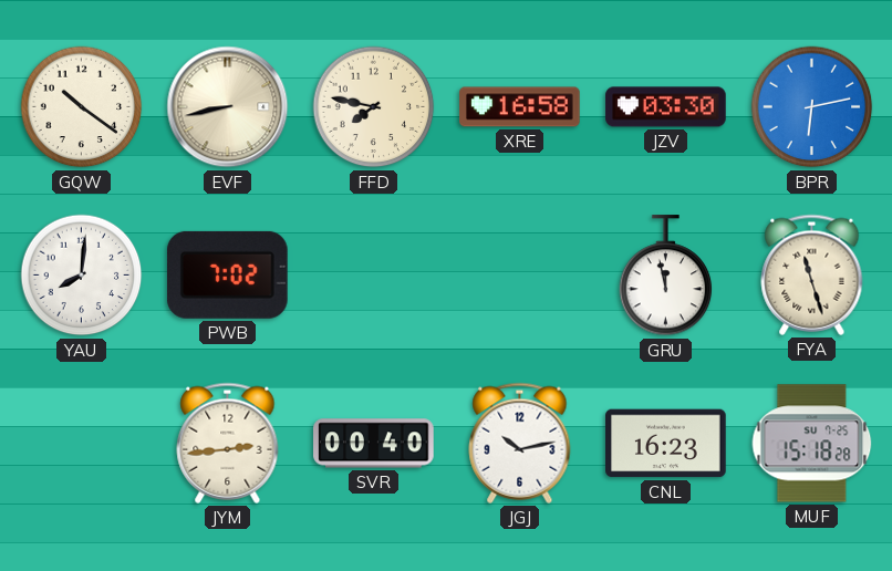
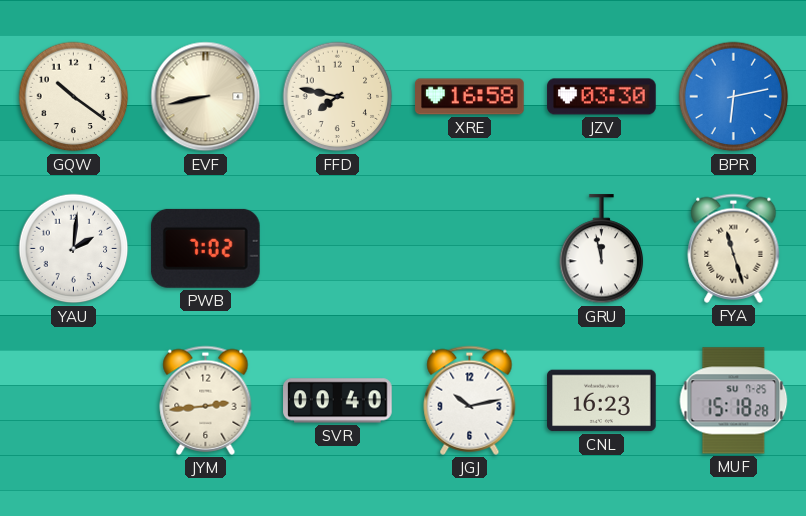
YAU: 8:01 -> 2:01
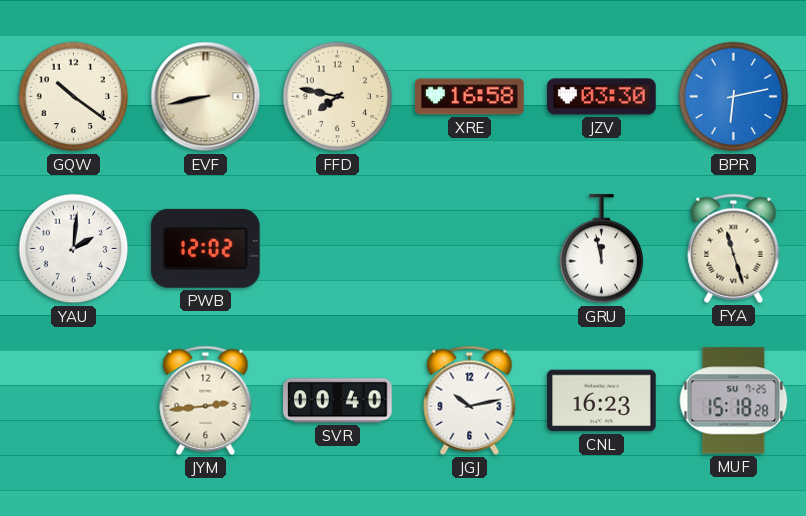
PWB: 7:02 -> 12:02
